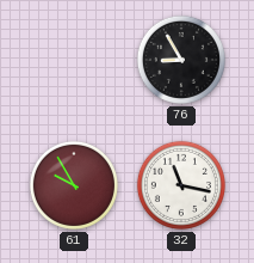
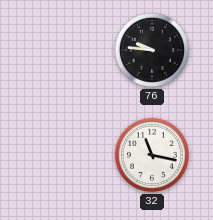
76: 8:55 -> 9:46
61: 9:55 -> none
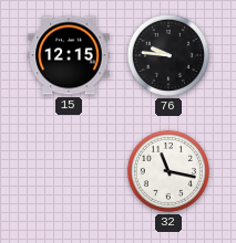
15: none -> 12:15
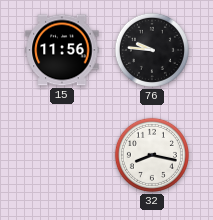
15: 12:15 -> 11:56
32: 11:17 -> 8:17
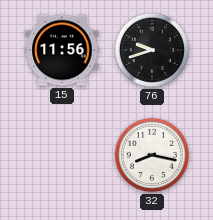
76: 9:46 -> 9:42
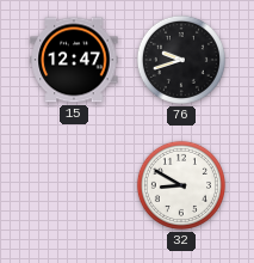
15: 11:56 -> 12:47
32: 8:17 -> 8:50
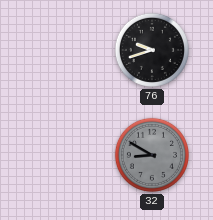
15: 12:47 -> none
32 dial: white -> grey
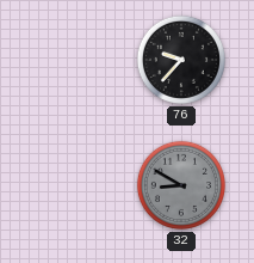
76: 9:42 -> 9:37
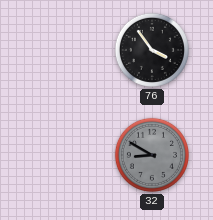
76: 9:37 -> 3:54
